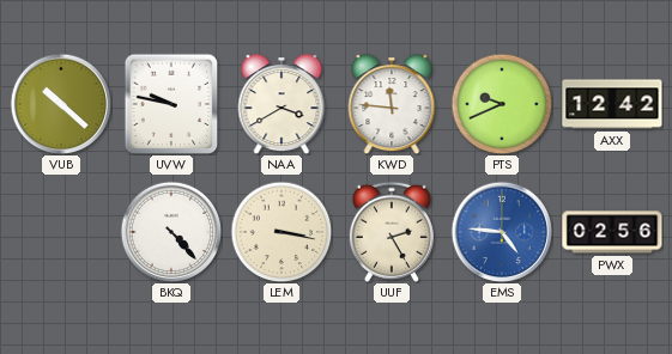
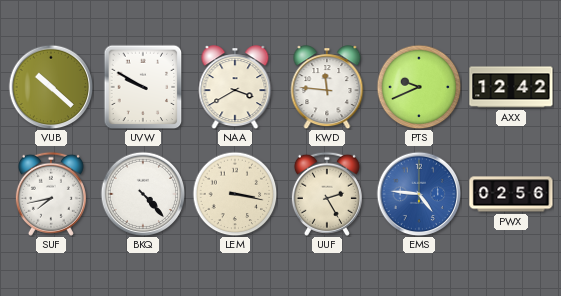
UVW: 9:47 -> 9:50
SUF: none -> 7:43
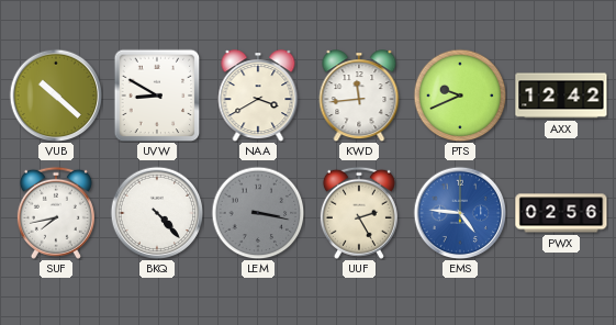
UVW: 9:50 -> 8:50
KWD: 11:46 -> 11:44
LEM dial: cream -> grey
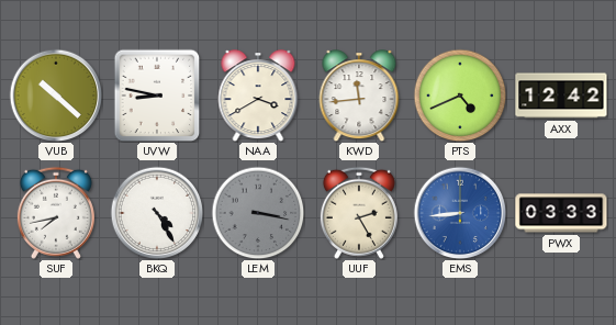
UVW: 8:50 -> 8:47
PTS: 9:41 -> 4:41
BKQ: 4:23 -> 4:25
EMS: 4:46 -> 8:44
PWX: 02:56 -> 03:33
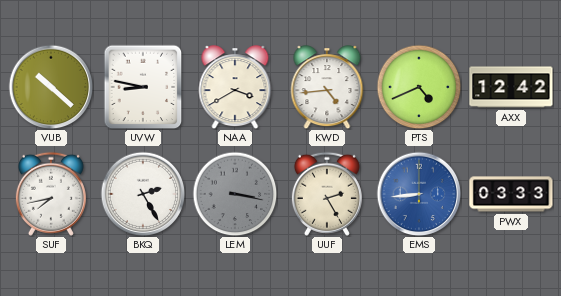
KWD: 11:44 -> 4:44
BKQ: 4:25 -> 2:25
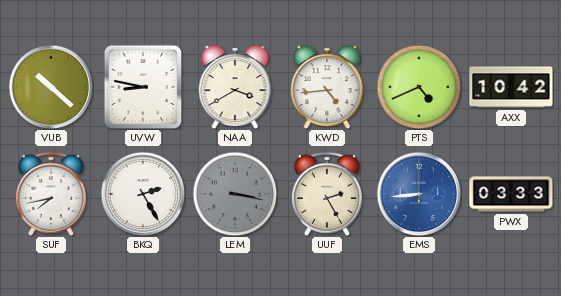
AXX: 12:42 -> 10:42
